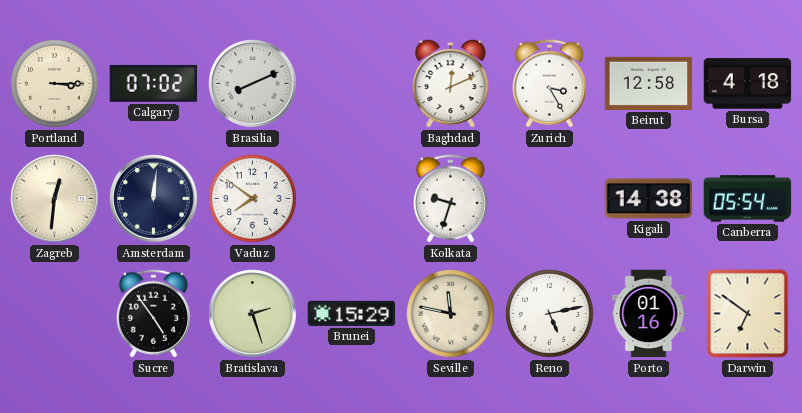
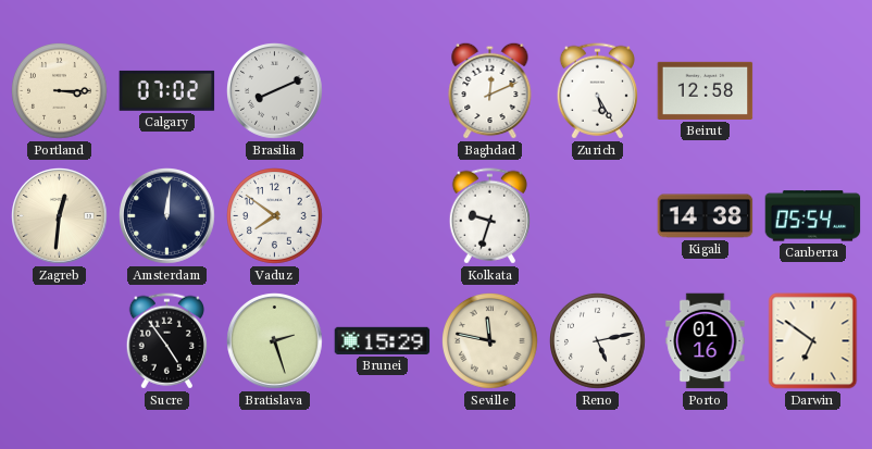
Zurich: 3:25 -> 5:25
Bursa: 4:18 -> none
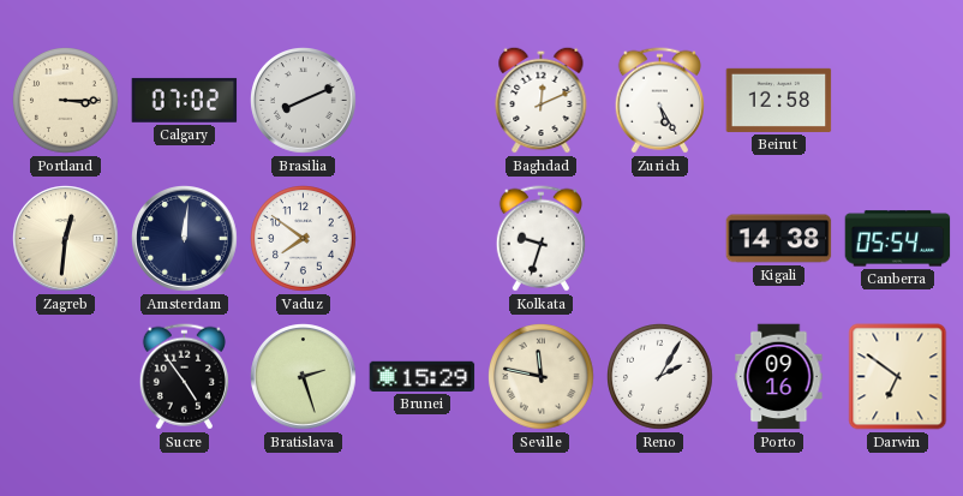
Reno: 5:13 -> 2:05
Porto: 01:16 -> 09:16
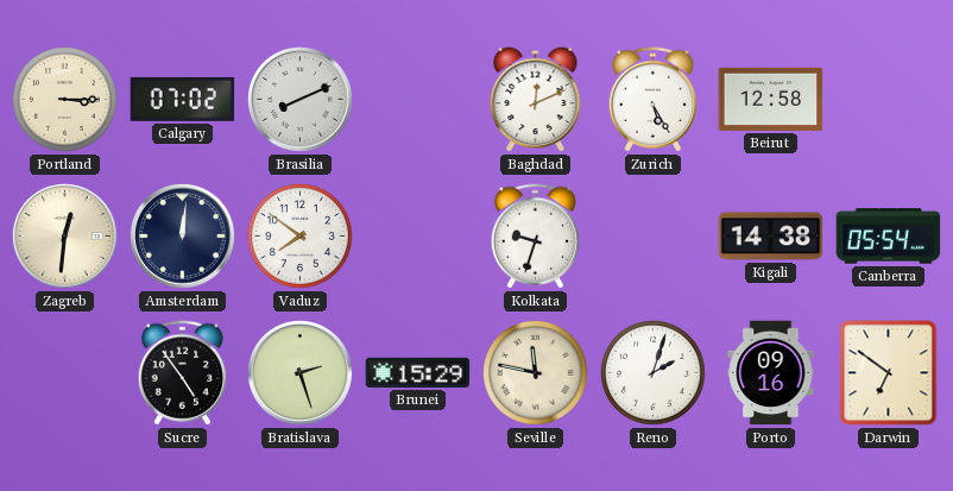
Reno: 2:05 -> 2:03
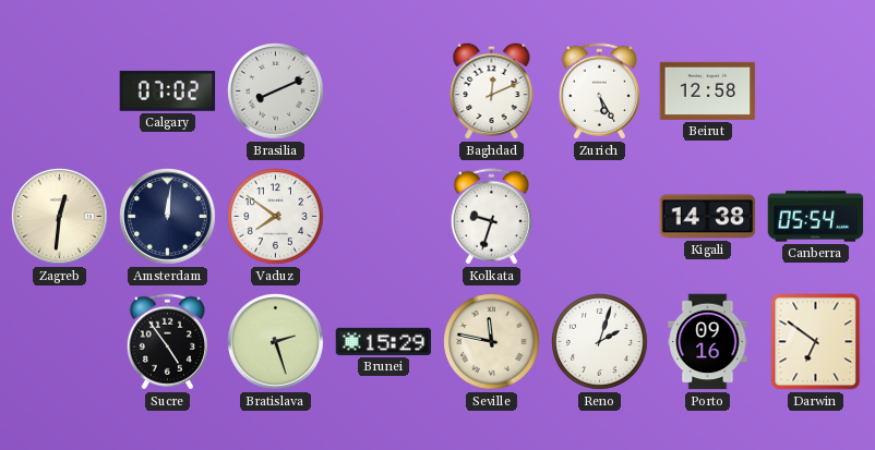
Portland: 3:15 -> none
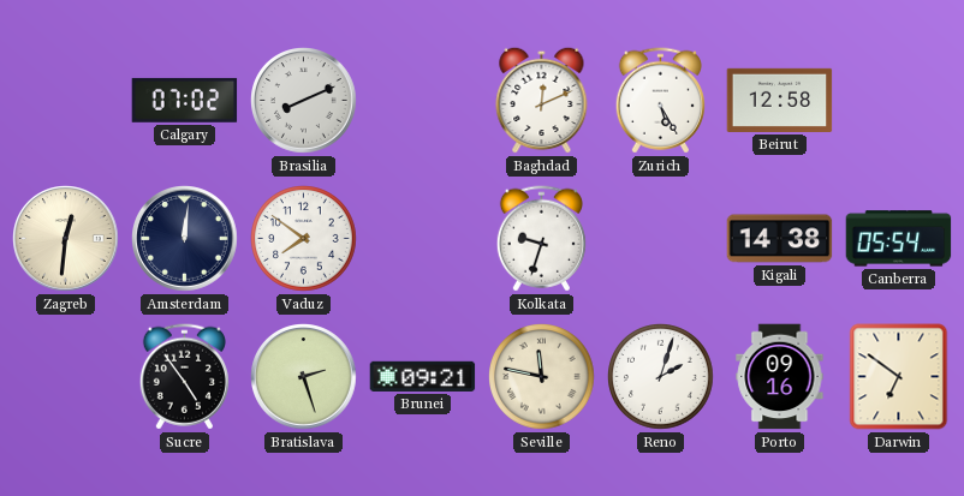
Brunei: 15:29 -> 09:21
